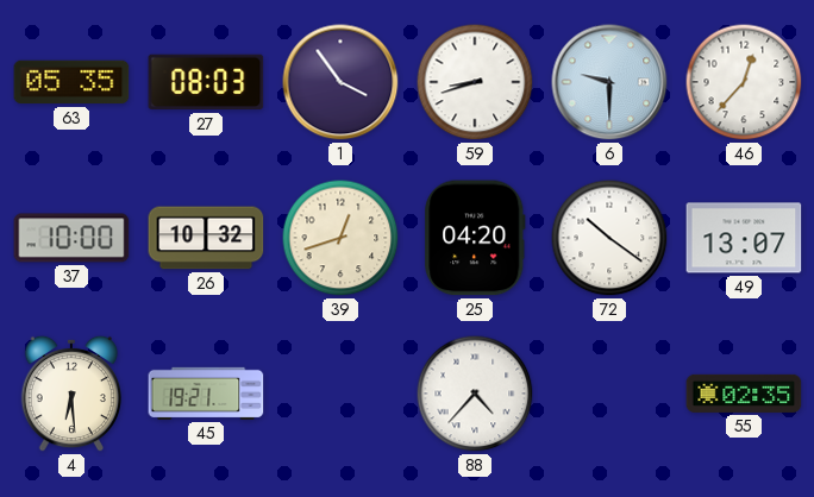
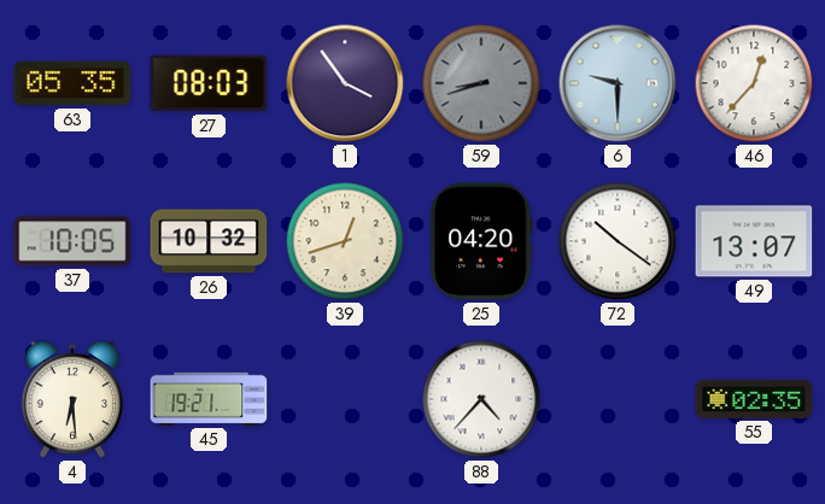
59 dial: white -> grey
37: 10:00 -> 10:05
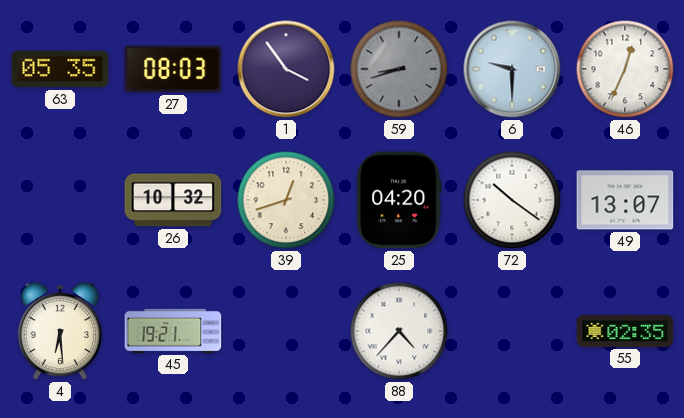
46: 12:37 -> 12:34
37: 10:05 -> none
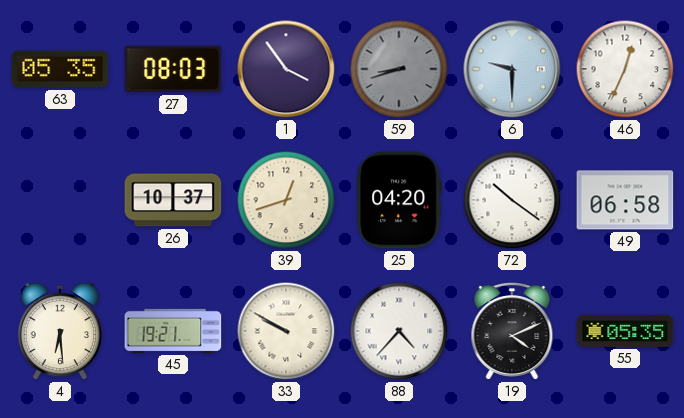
26: 10:32 -> 10:37
49: 13:07 -> 06:58
33: none -> 9:50
19: none -> 4:11
55: 02:35 -> 05:35
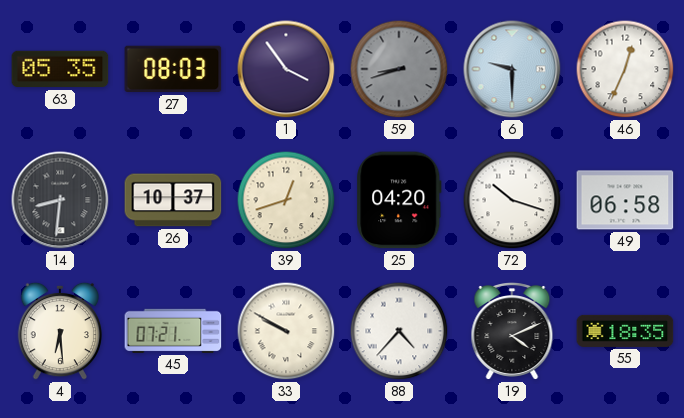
14: none -> 8:31
72: 10:21 -> 10:18
45: 19:21 -> 07:21
55: 05:35 -> 18:35
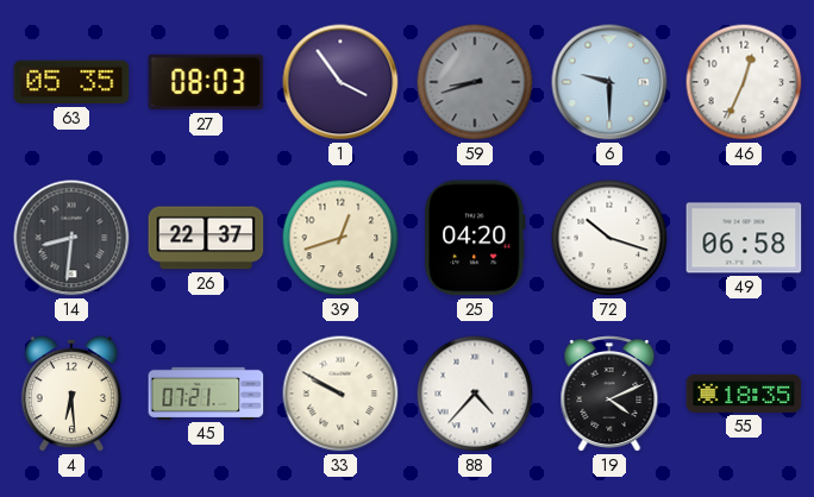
26: 10:37 -> 22:37
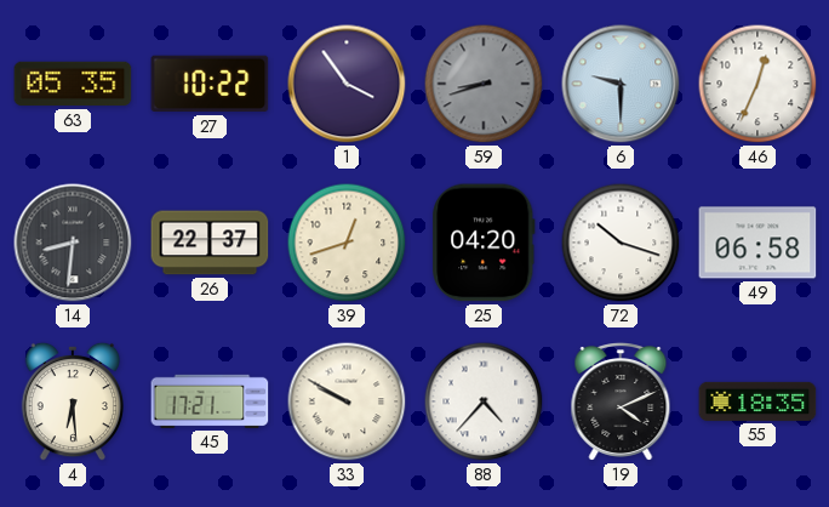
27: 08:03 -> 10:22
45: 07:21 -> 17:21
